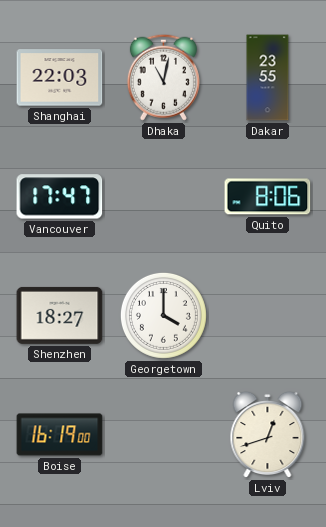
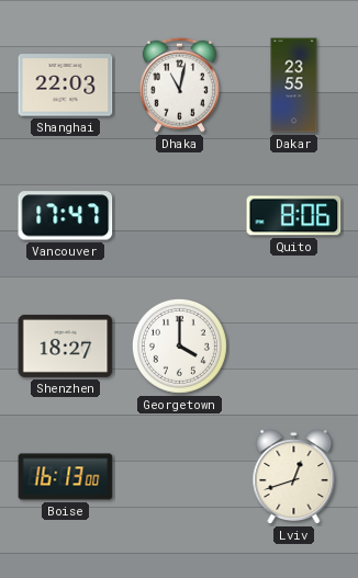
Boise: 16:19 -> 16:13
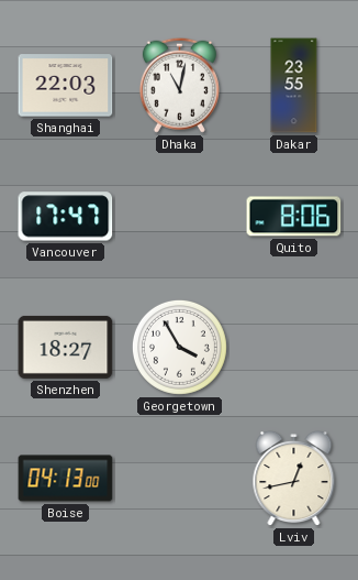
Georgetown: 4:00 -> 3:55
Boise: 16:13 -> 04:13
Lviv: 12:42 -> 12:43
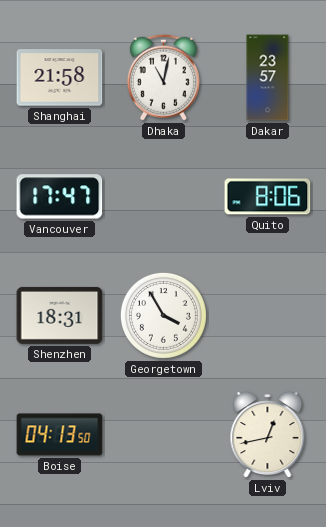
Shanghai: 22:03 -> 21:58
Dakar: 23:55 -> 23:57
Shenzhen: 18:27 -> 18:31
Boise: 04:13:00 -> 04:13:50
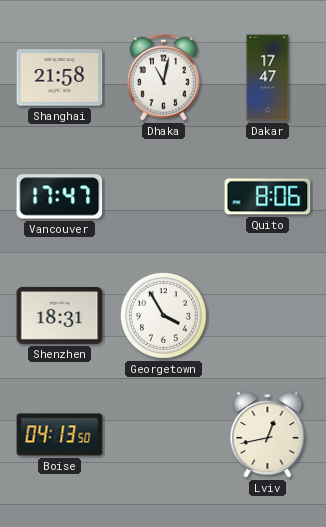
Dakar: 23:57 -> 17:47
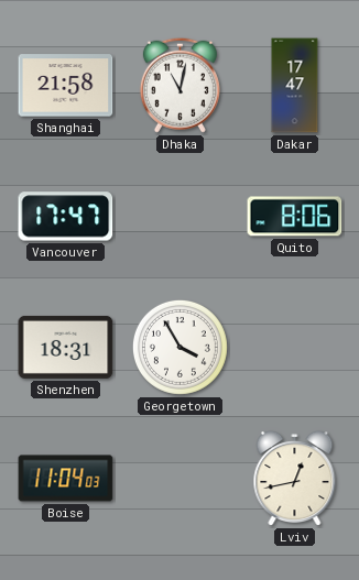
Boise: 04:13 -> 11:04
